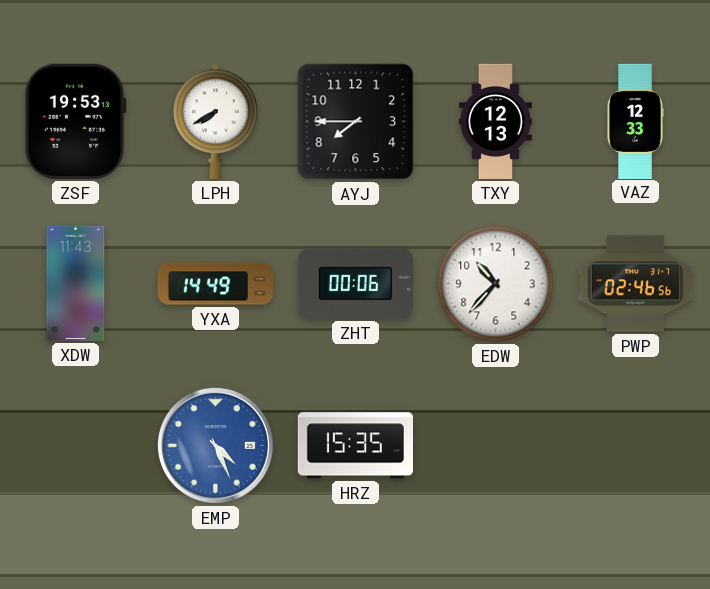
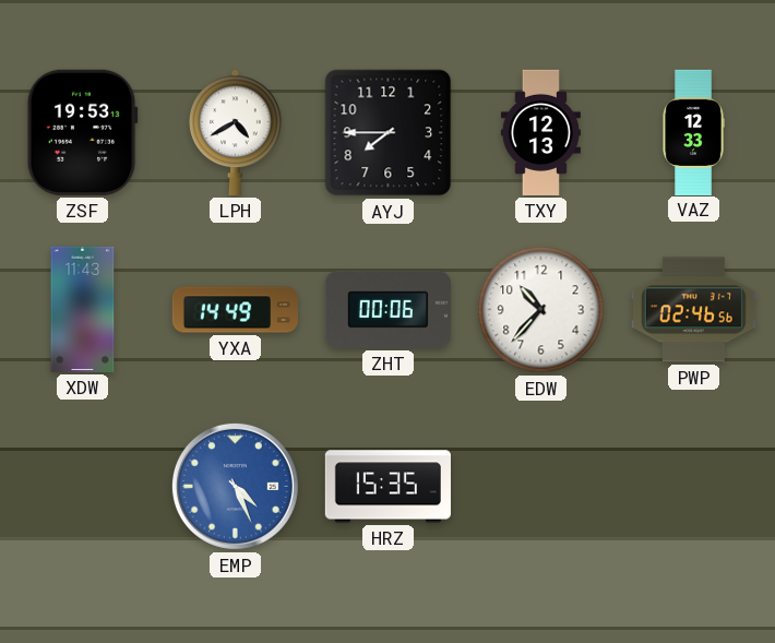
LPH: 7:40 -> 4:40
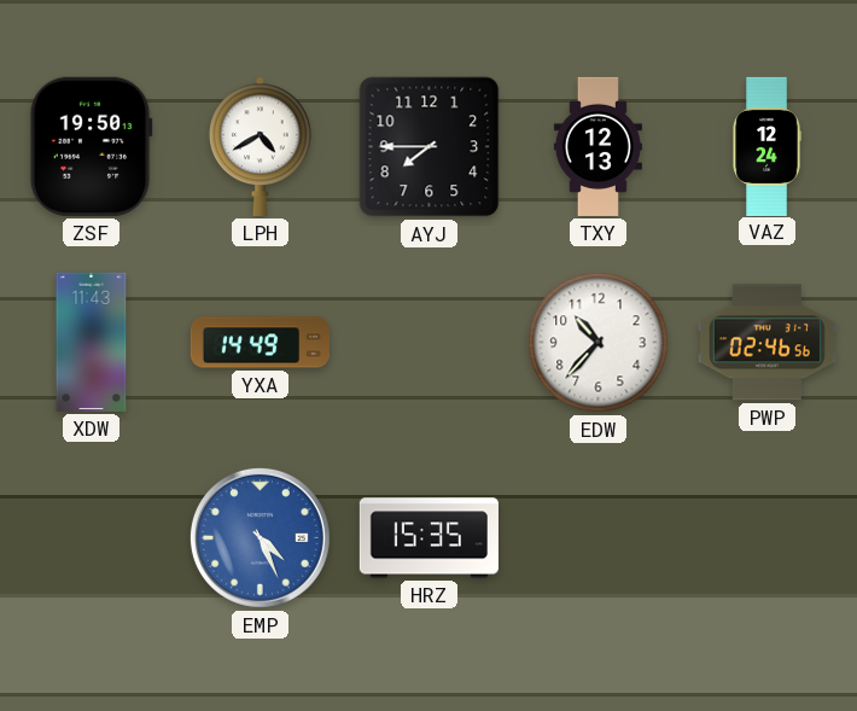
ZSF: 19:53 -> 19:50
VAZ: 12:33 -> 12:24
ZHT: 00:06 -> none
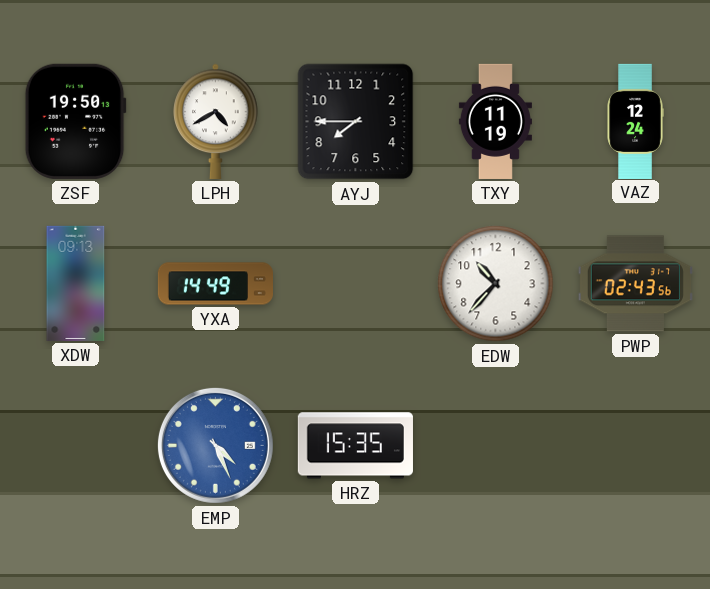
TXY: 12:13 -> 11:19
XDW: 11:43 -> 09:13
PWP: 02:46 -> 02:43
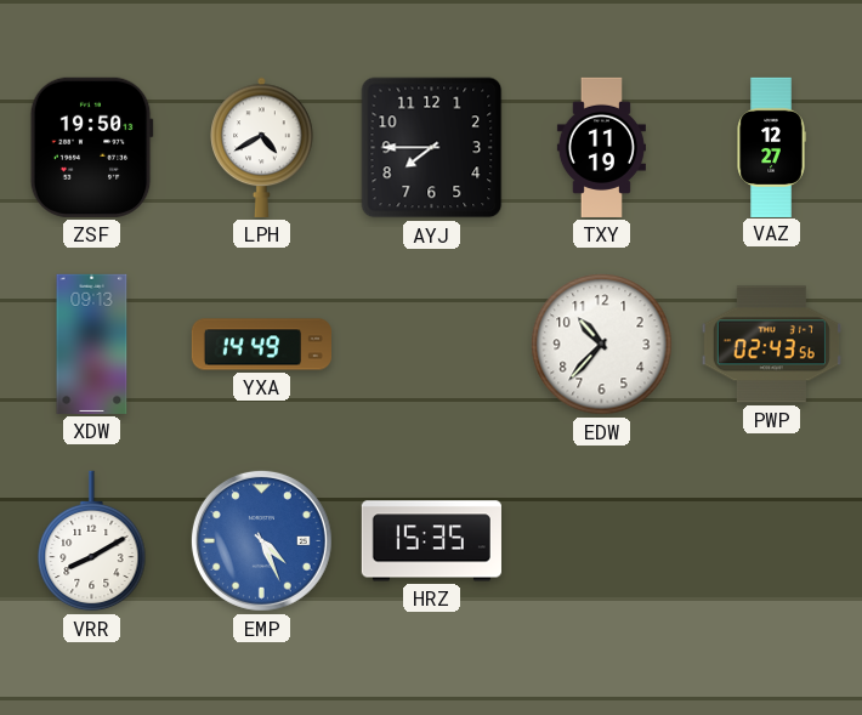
VAZ: 12:24 -> 12:27
VRR: none -> 8:10
